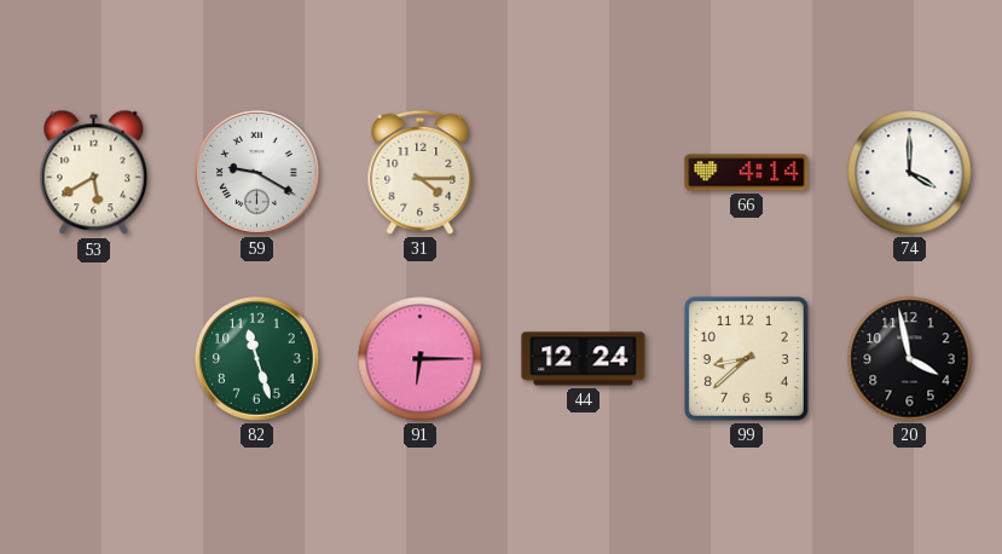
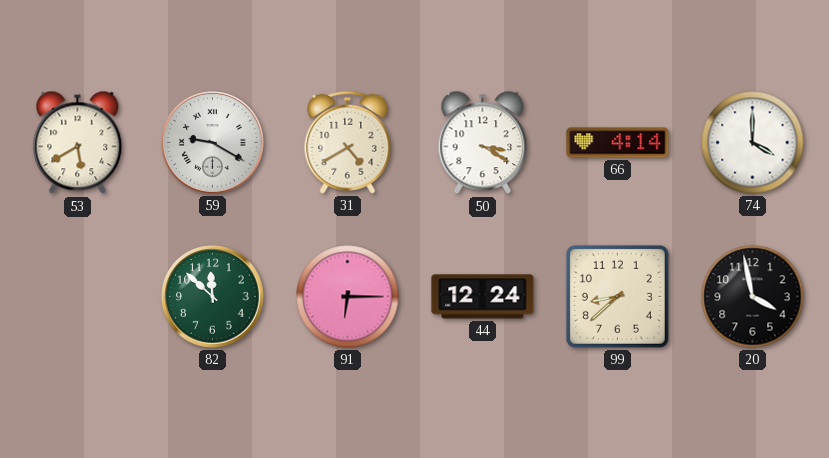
31: 4:15 -> 4:40
50: none -> 3:20
82: 11:27 -> 11:52
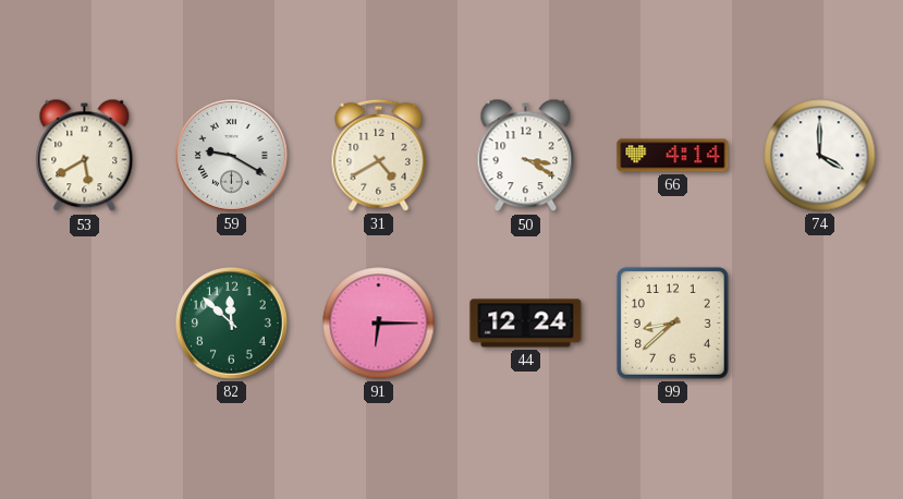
20: 3:58 -> none
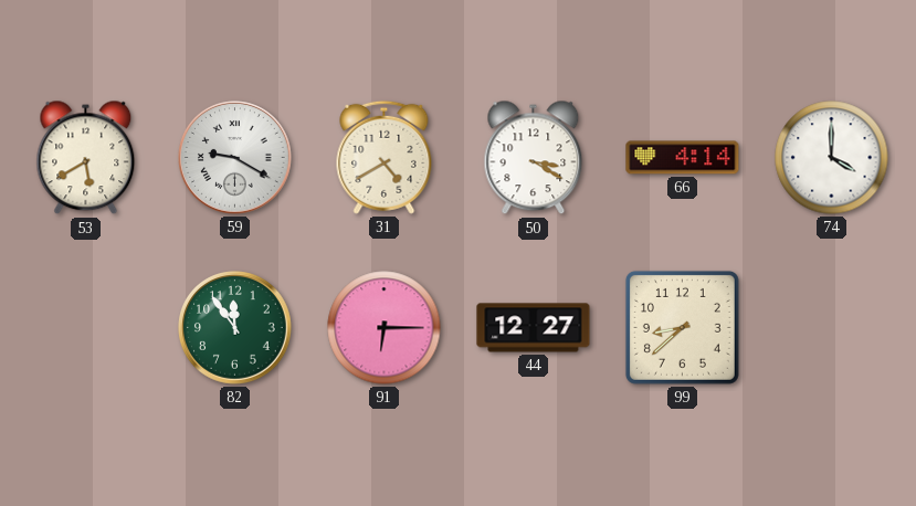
82: 11:52 -> 11:54
44: 12:24 -> 12:27
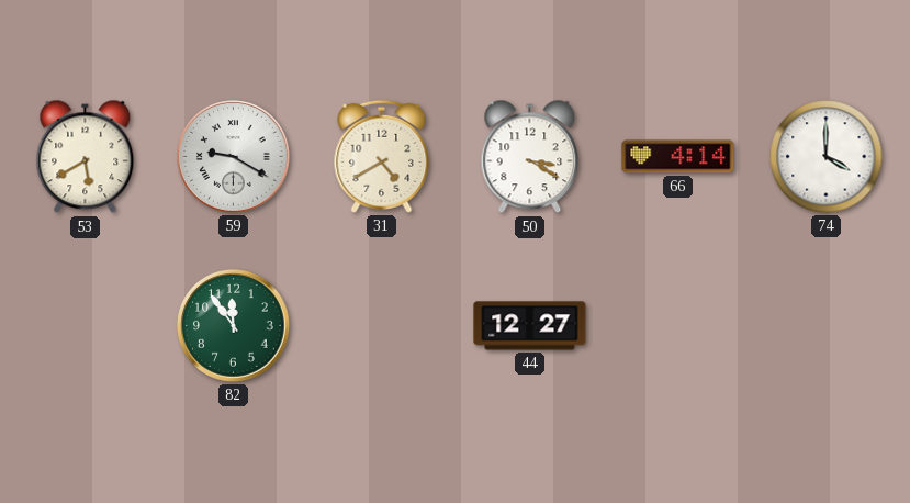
91: 6:15 -> none
99: 8:38 -> none
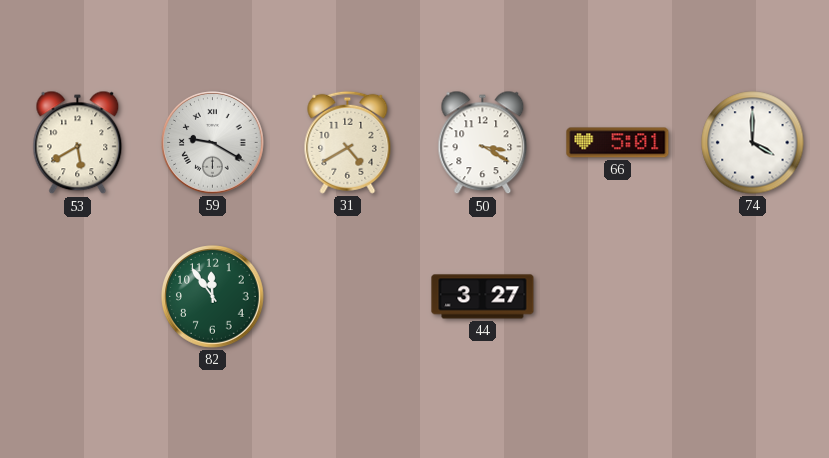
66: 4:14 -> 5:01
44: 12:27 -> 3:27
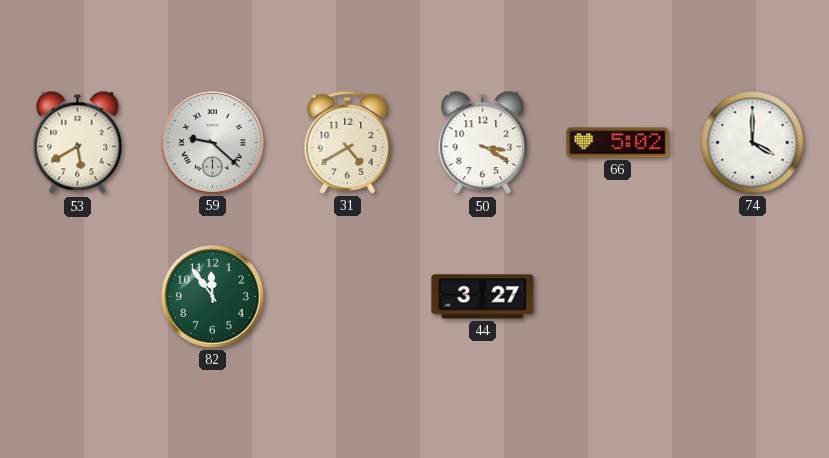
59: 9:20 -> 9:22
66: 5:01 -> 5:02
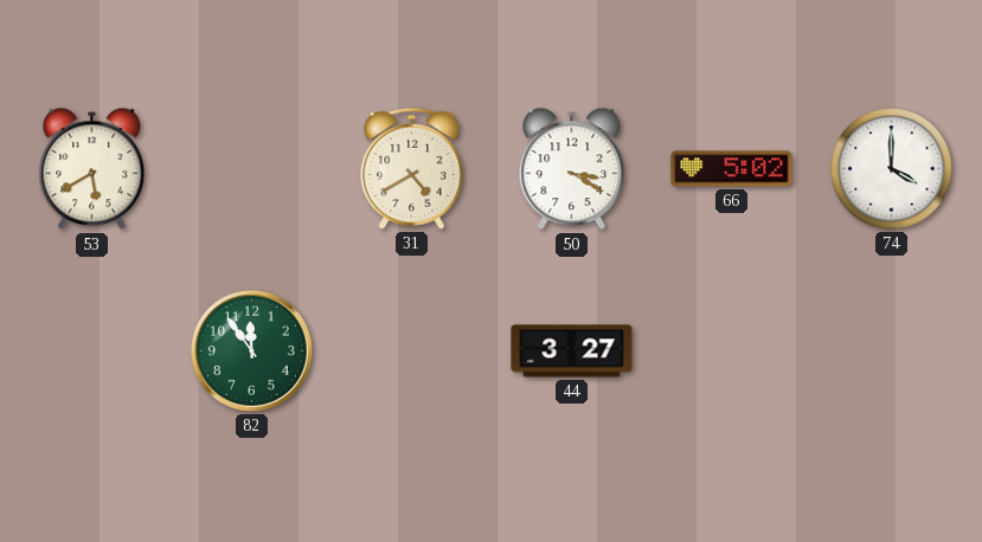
59: 9:22 -> none
